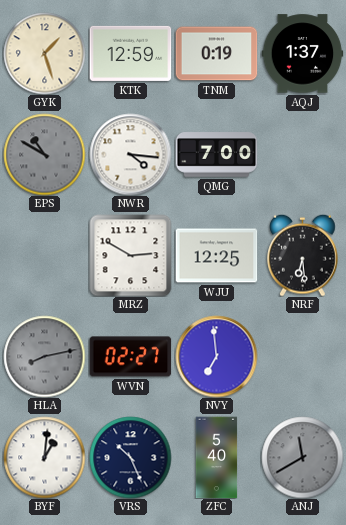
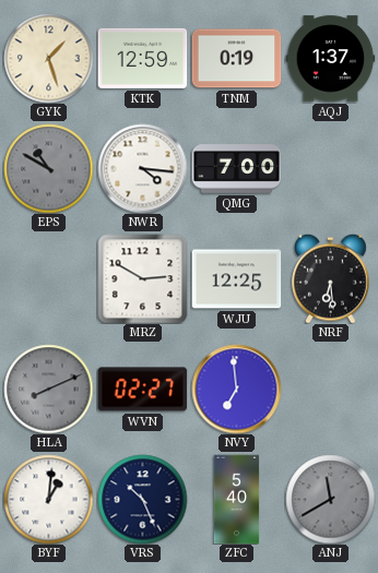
HLA: 8:13 -> 8:11
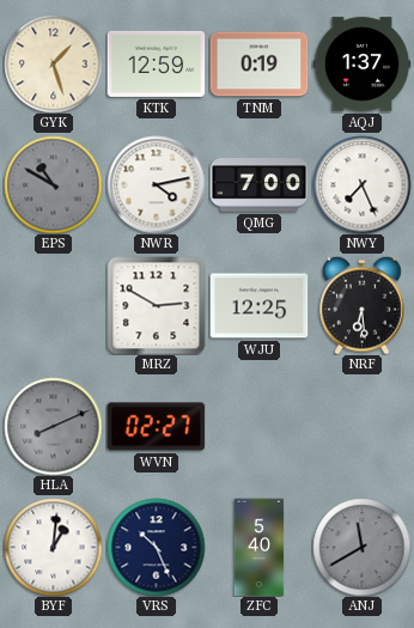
NWR: 4:16 -> 4:13
NWY: none -> 7:26
NVY: 6:59 -> none
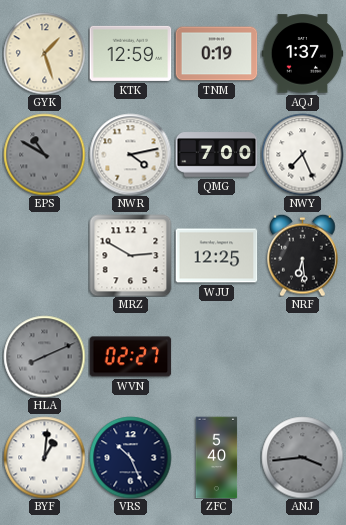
ANJ: 11:40 -> 3:44
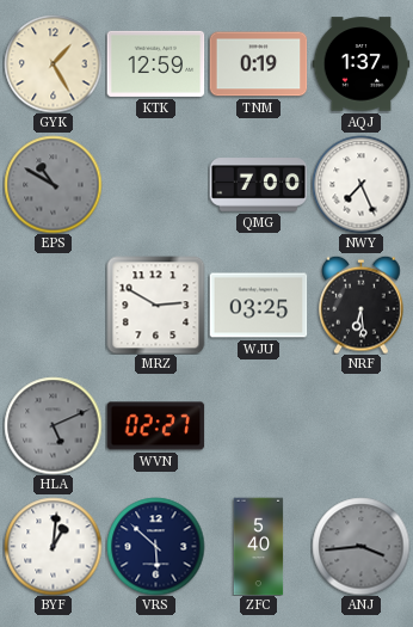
GYK: 1:27 -> 1:25
NWR: 4:13 -> none
WJU: 12:25 -> 03:25
HLA: 8:11 -> 5:11
VRS: 10:26 -> 5:52
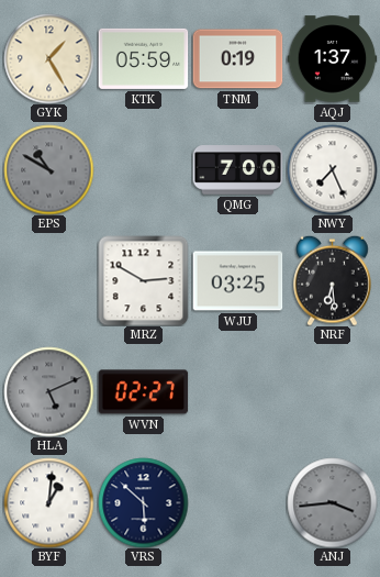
KTK: 12:59 -> 05:59
ZFC: 5:40 -> none
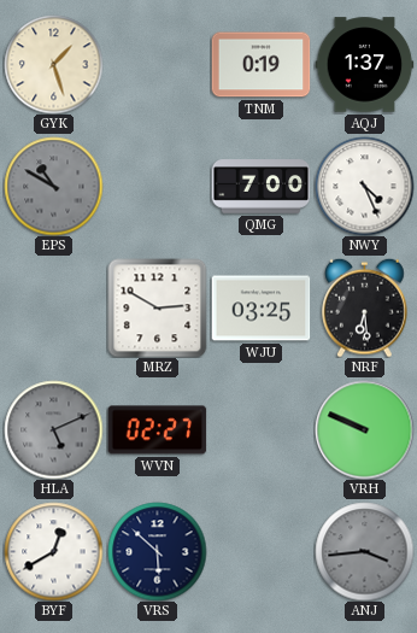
GYK: 1:25 -> 1:27
KTK: 05:59 -> none
NWY: 7:26 -> 4:26
VRH: none -> 9:49
BYF: 1:01 -> 12:40
